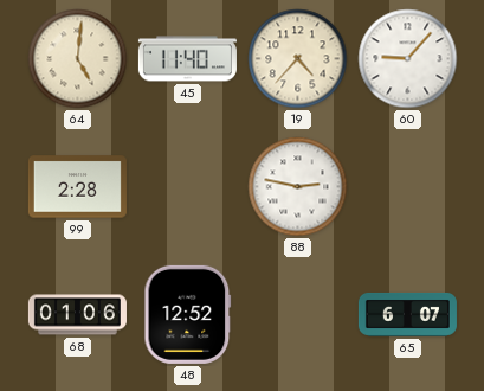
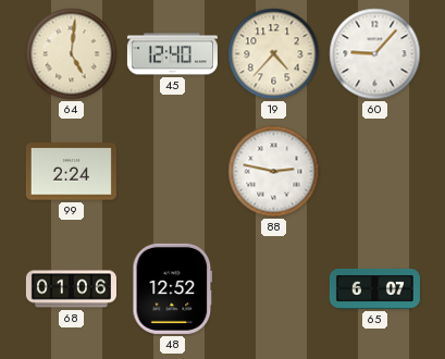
45: 11:40 -> 12:40
99: 2:28 -> 2:24
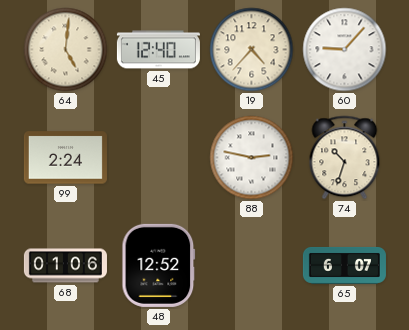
74: none -> 10:33
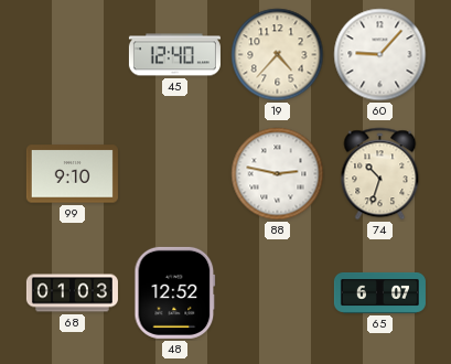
64: 5:01 -> none
99: 2:24 -> 9:10
68: 01:06 -> 01:03
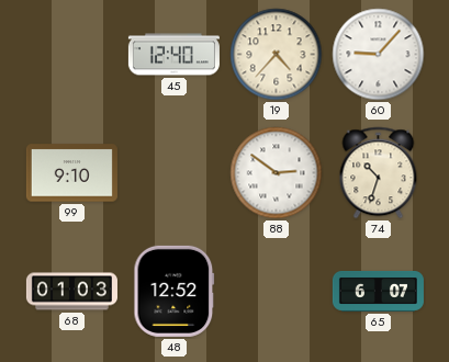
88: 2:47 -> 2:51
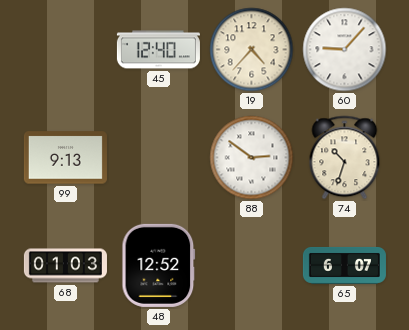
99: 9:10 -> 9:13
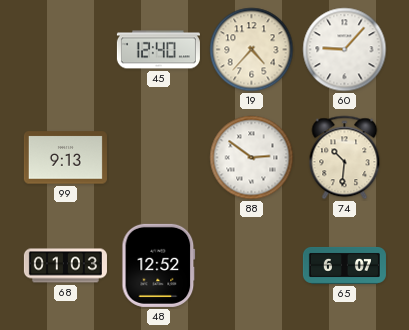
74: 10:33 -> 10:31
